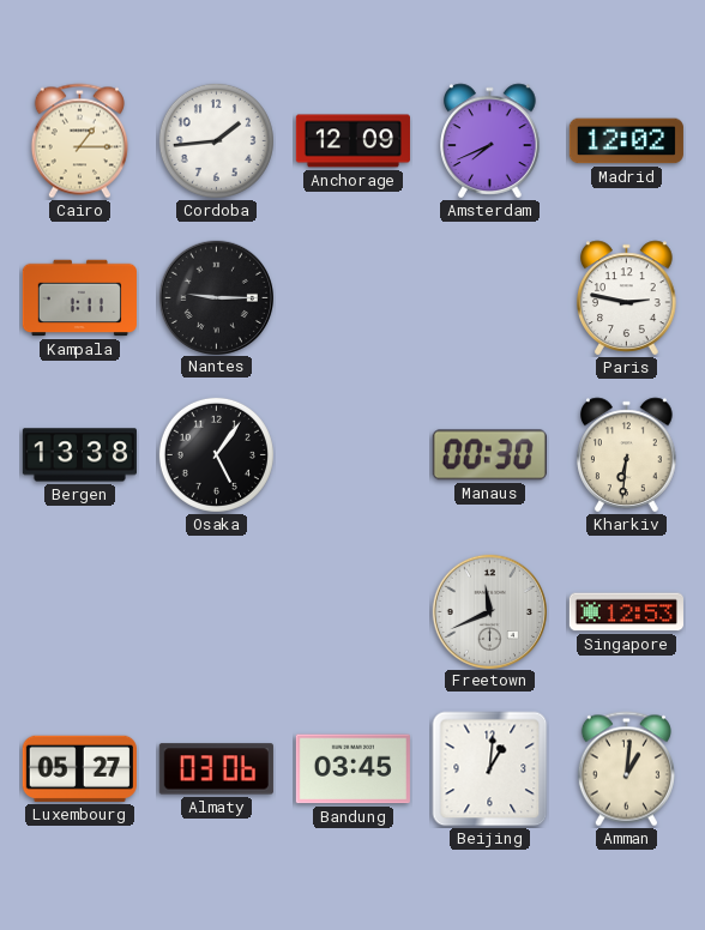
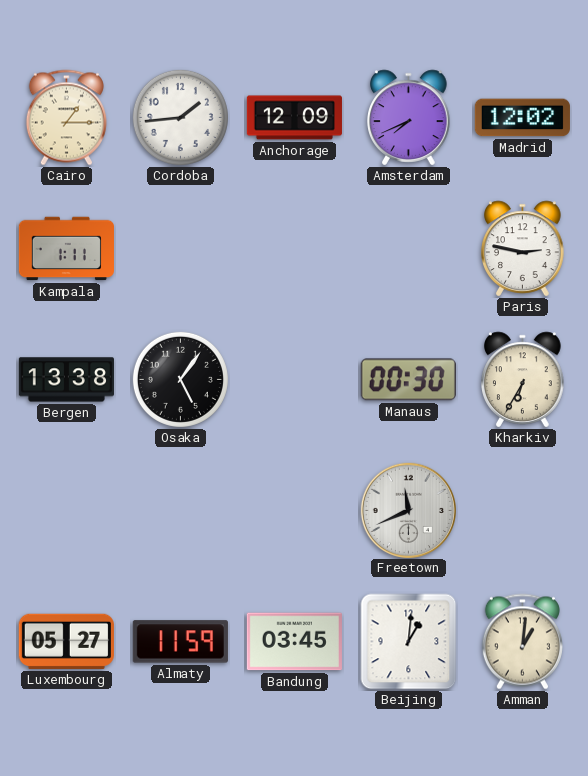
Nantes: 9:15 -> none
Kharkiv: 6:31 -> 6:35
Singapore: 12:53 -> none
Almaty: 03:06 -> 11:59
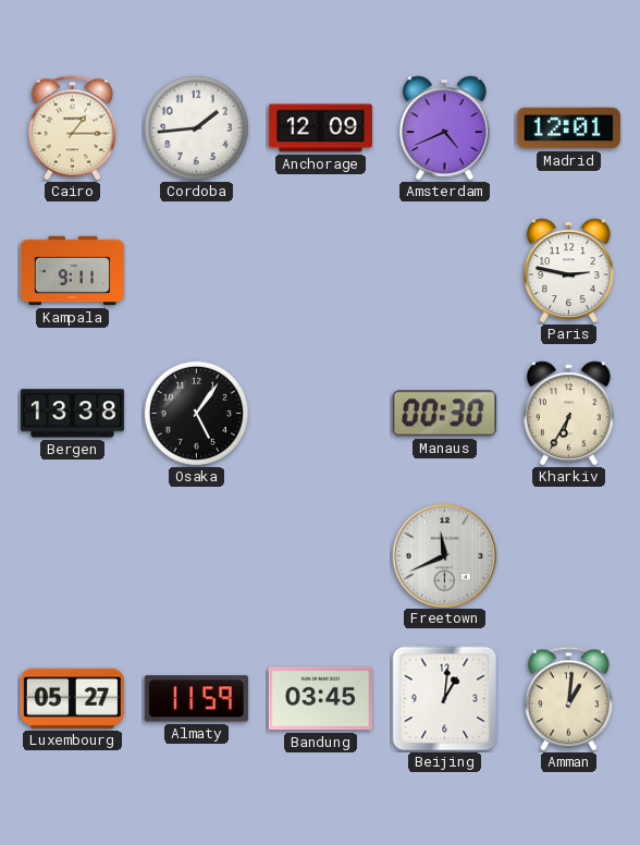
Amsterdam: 7:41 -> 4:41
Madrid: 12:02 -> 12:01
Kampala: 1:11 -> 9:11
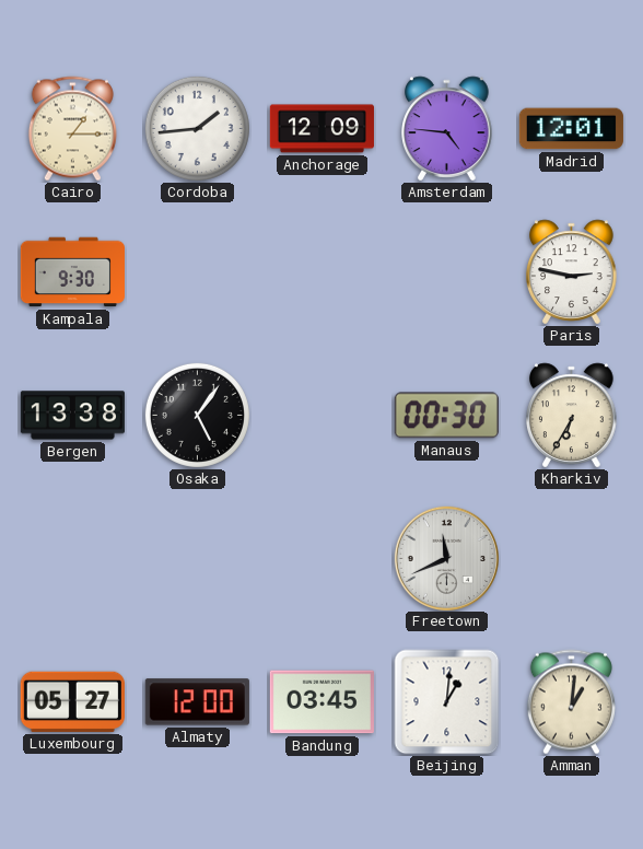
Amsterdam: 4:41 -> 4:46
Kampala: 9:11 -> 9:30
Almaty: 11:59 -> 12:00
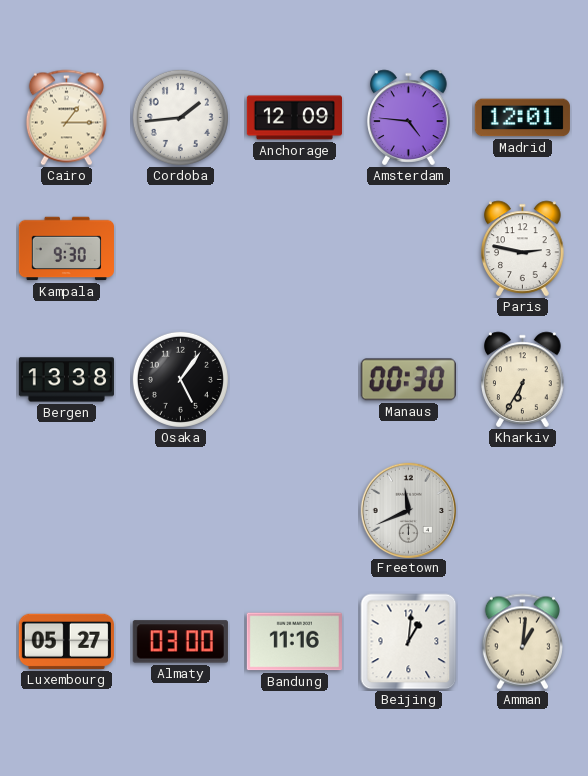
Almaty: 12:00 -> 03:00
Bandung: 03:45 -> 11:16
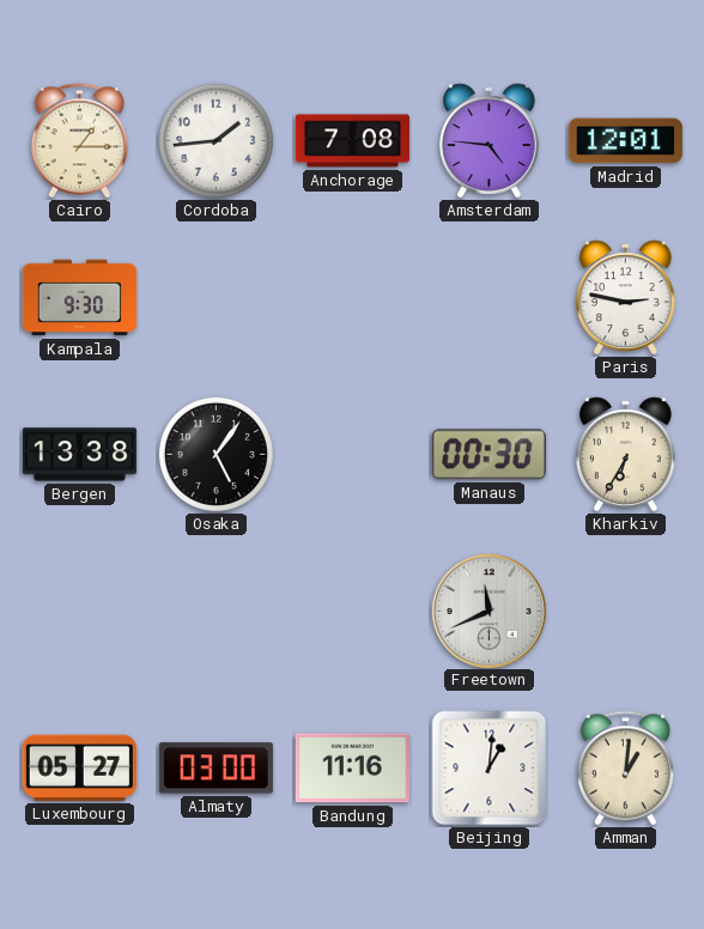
Anchorage: 12:09 -> 7:08
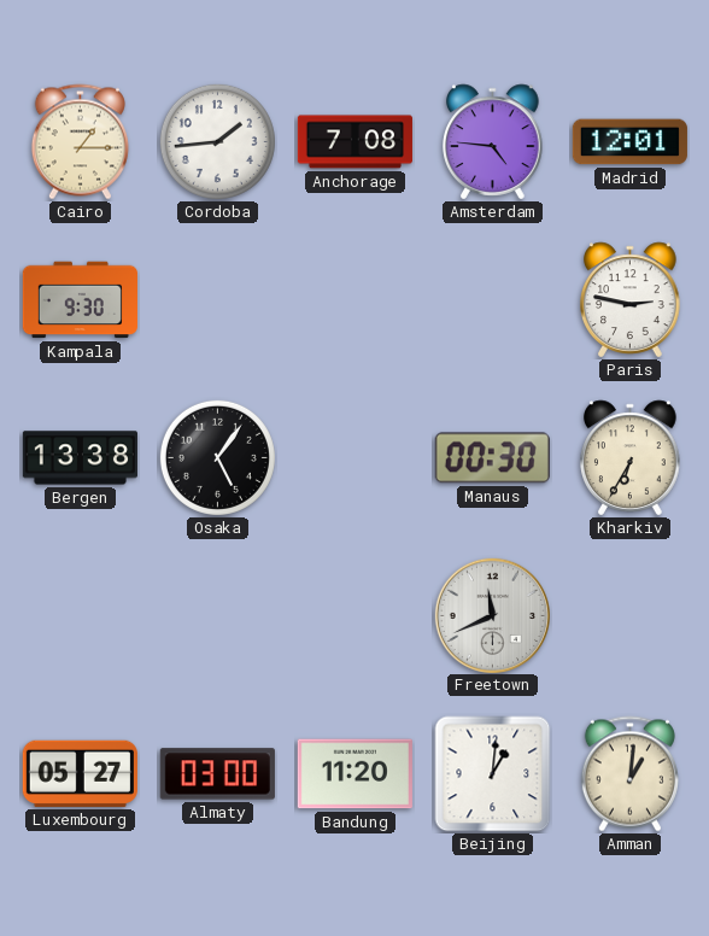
Bandung: 11:16 -> 11:20
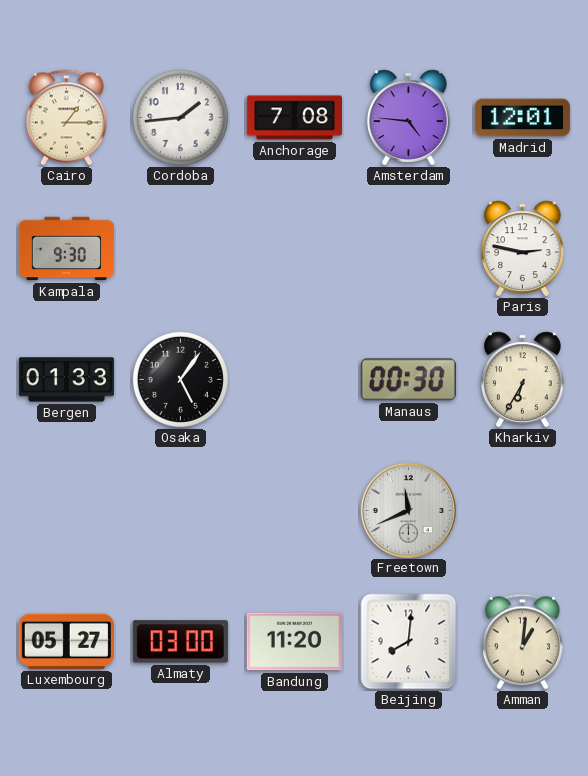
Bergen: 13:38 -> 01:33
Beijing: 1:01 -> 8:01
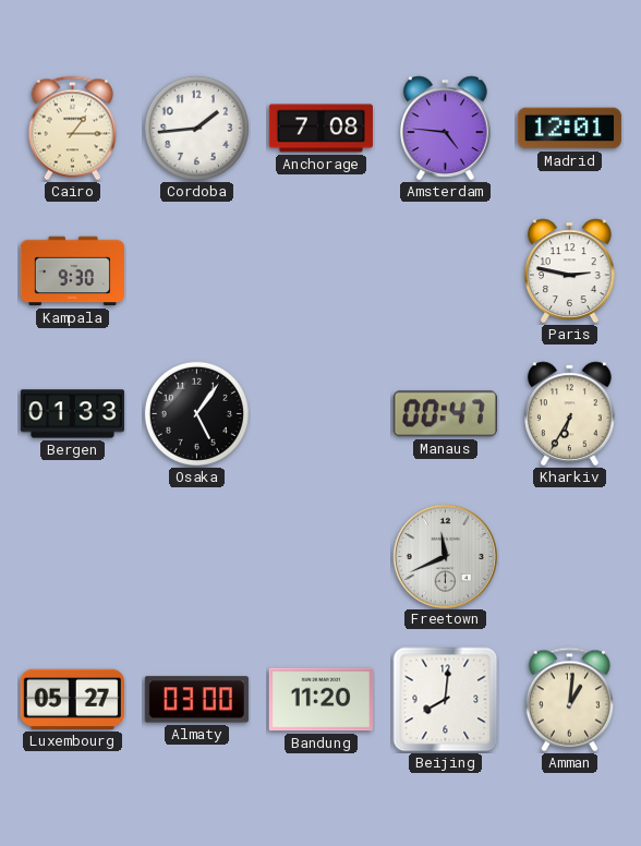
Manaus: 00:30 -> 00:47
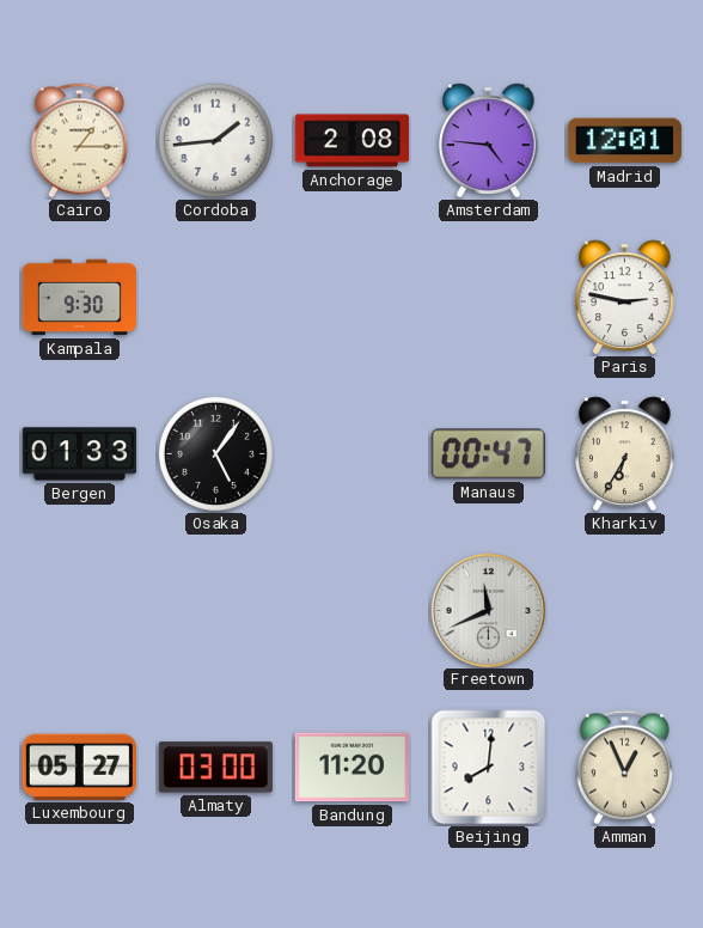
Anchorage: 7:08 -> 2:08
Amman: 1:01 -> 12:56
